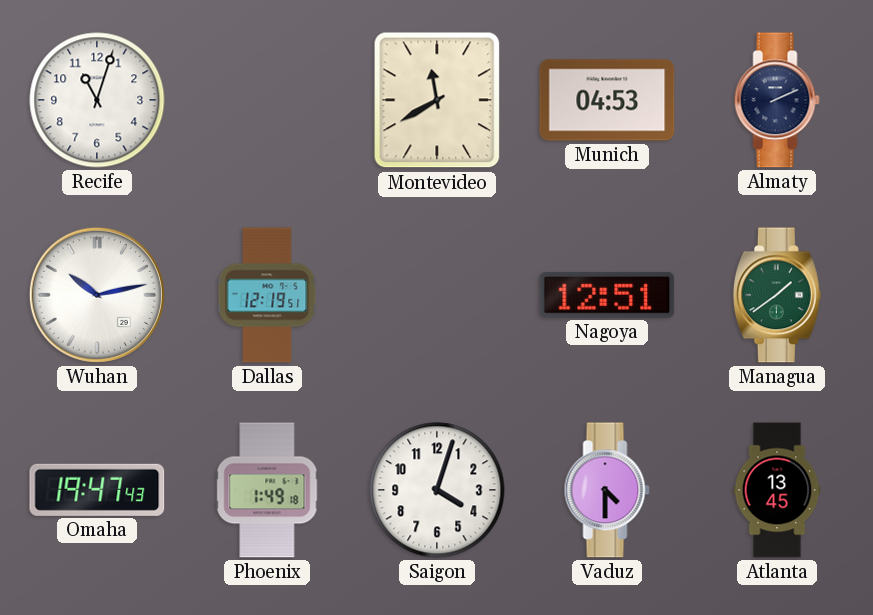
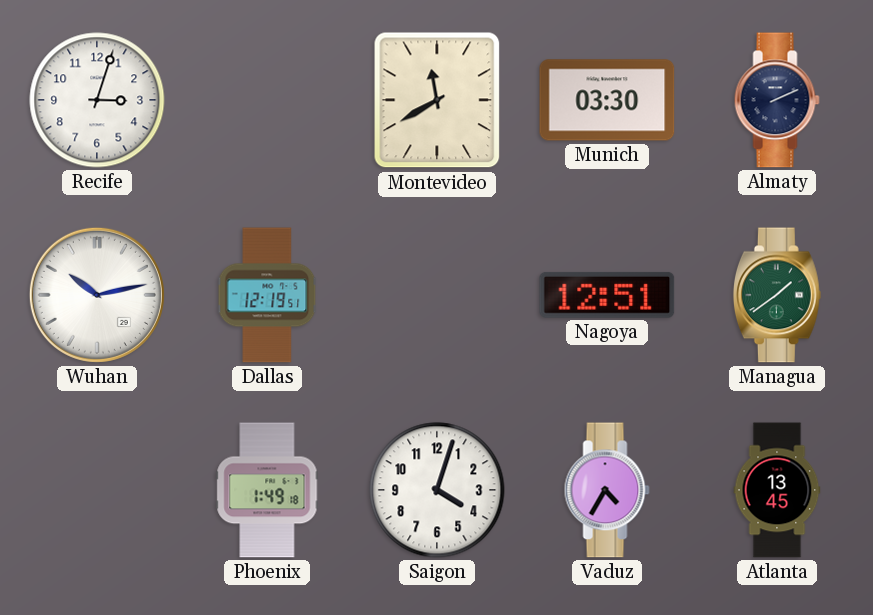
Recife: 11:03 -> 3:03
Munich: 04:53 -> 03:30
Omaha: 19:47 -> none
Vaduz: 4:30 -> 4:35
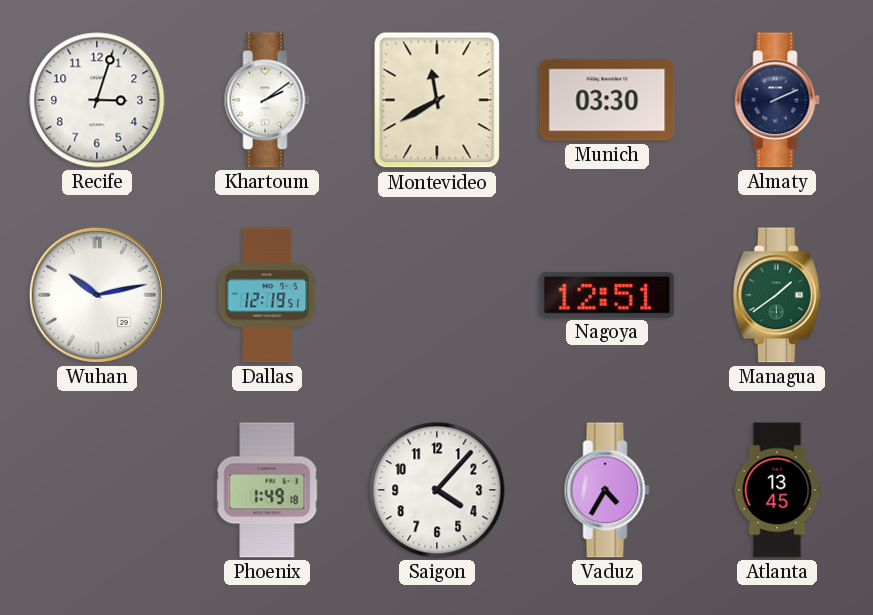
Khartoum: none -> 2:09
Saigon: 4:03 -> 4:07
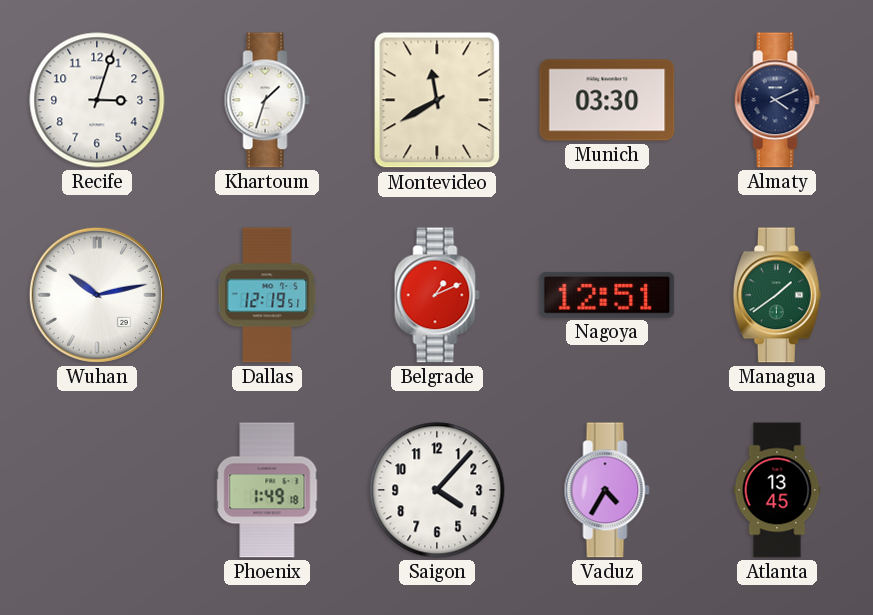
Khartoum: 2:09 -> 1:33
Almaty: 2:11 -> 4:11
Belgrade: none -> 1:11
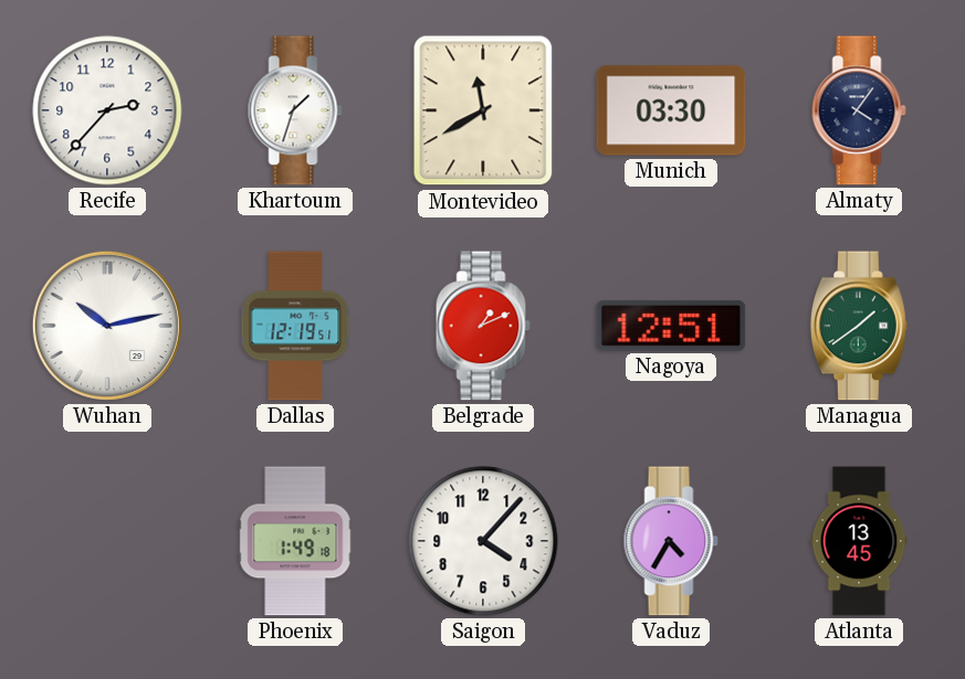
Recife: 3:03 -> 2:37
Almaty: 4:11 -> 4:06
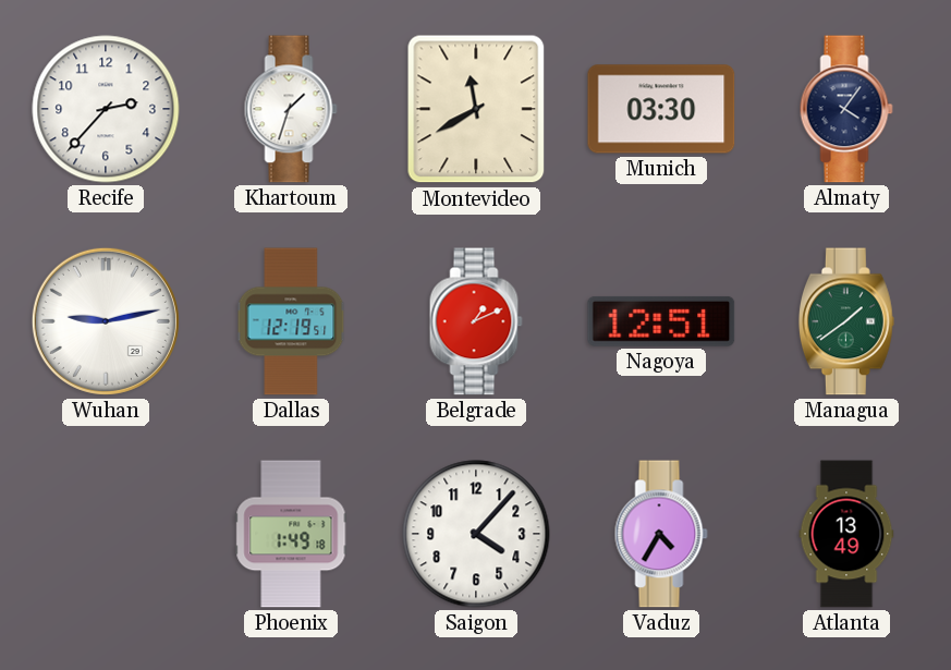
Wuhan: 10:13 -> 9:13
Atlanta: 13:45 -> 13:49
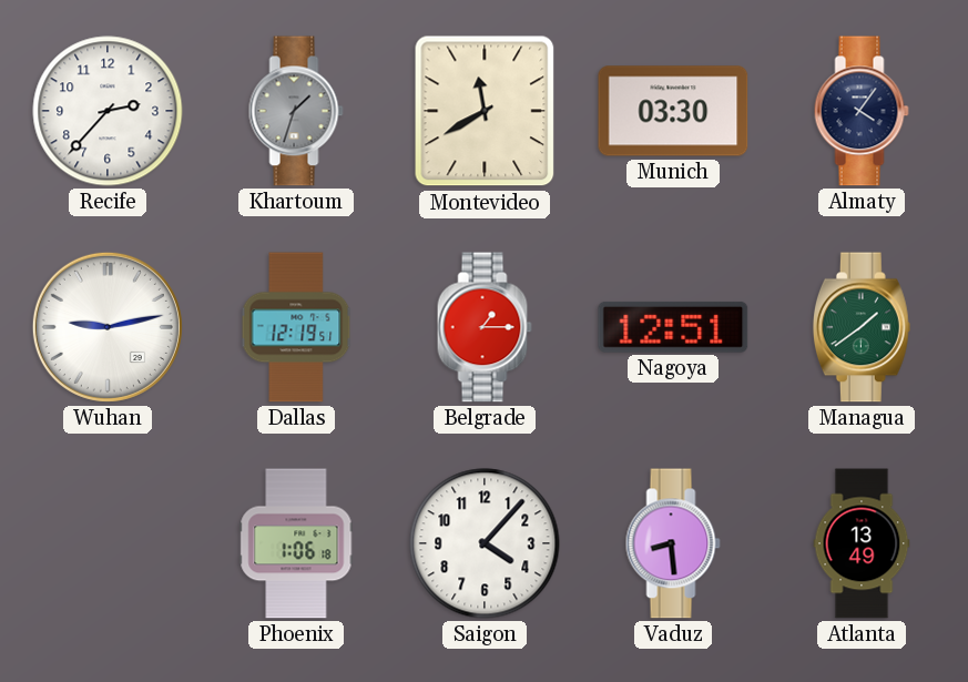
Khartoum dial: white -> grey
Belgrade: 1:11 -> 1:15
Phoenix: 1:49 -> 1:06
Vaduz: 4:35 -> 8:29
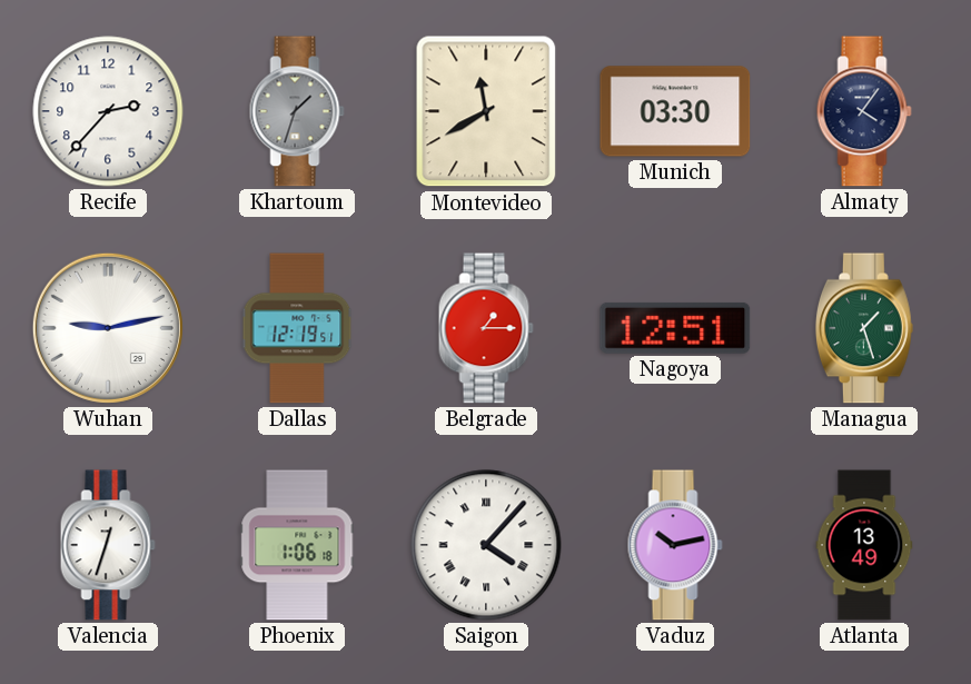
Managua: 1:39 -> 1:27
Valencia: none -> 12:33
Saigon numerals: Arabic -> Roman
Vaduz: 8:29 -> 10:13
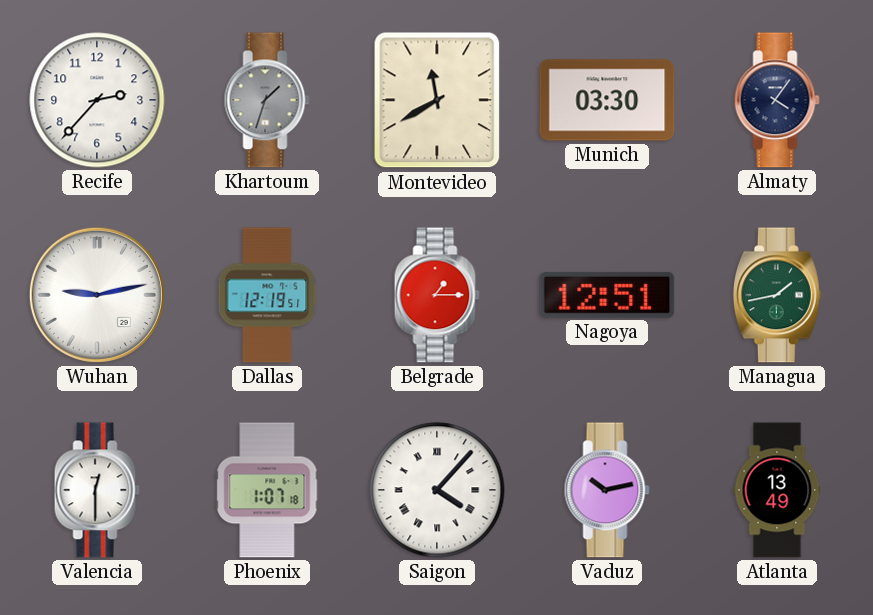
Managua: 1:27 -> 1:43
Valencia: 12:33 -> 12:30
Phoenix: 1:06 -> 1:07
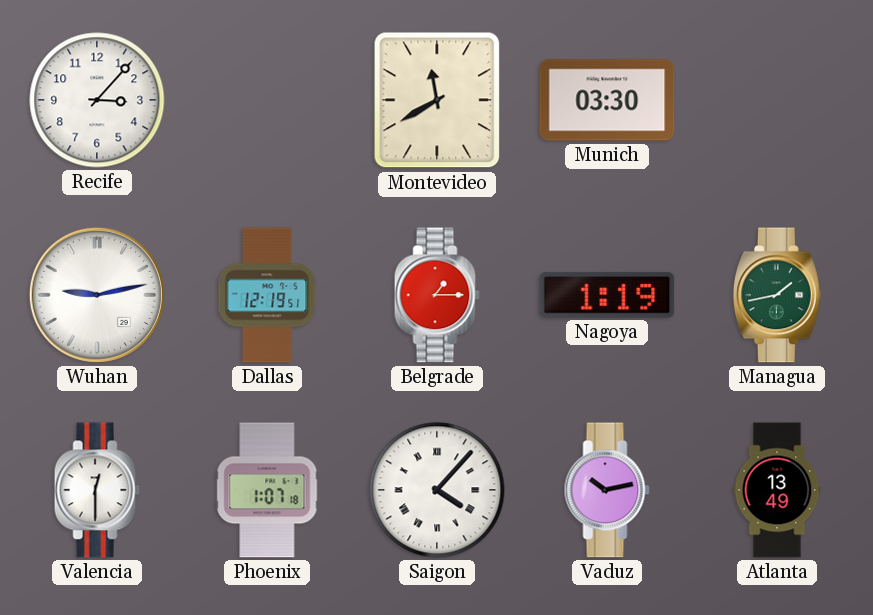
Recife: 2:37 -> 3:07
Khartoum: 1:33 -> none
Almaty: 4:06 -> none
Nagoya: 12:51 -> 1:19
